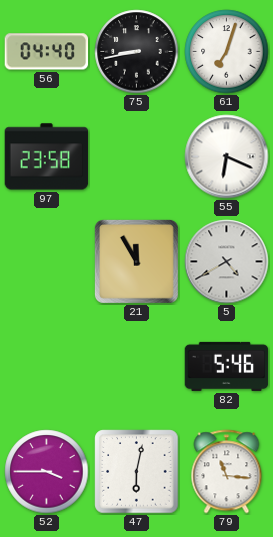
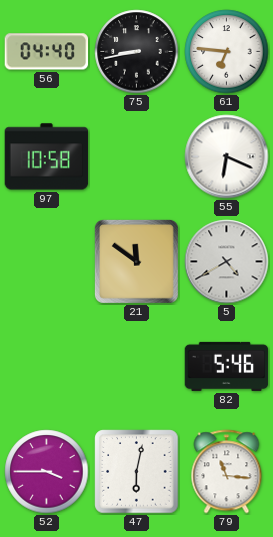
61: 7:03 -> 6:46
97: 23:58 -> 10:58
21: 11:55 -> 11:51
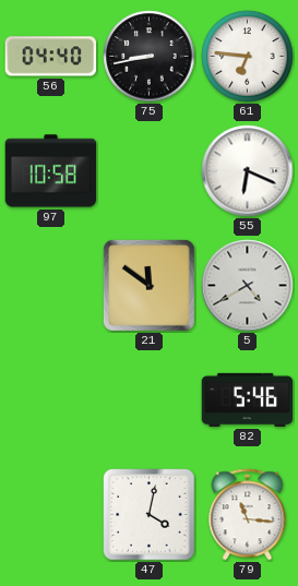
52: 3:45 -> none
47: 6:02 -> 4:02
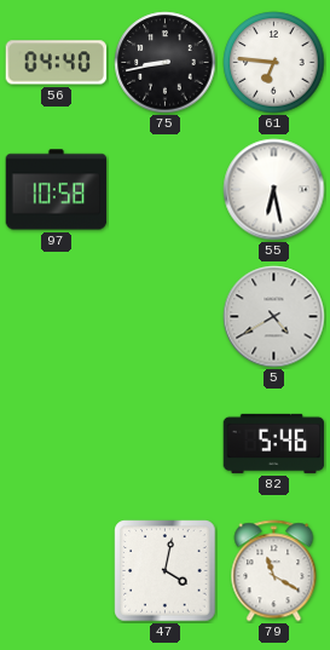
55: 6:19 -> 6:28
21: 11:51 -> none
79: 11:16 -> 11:20
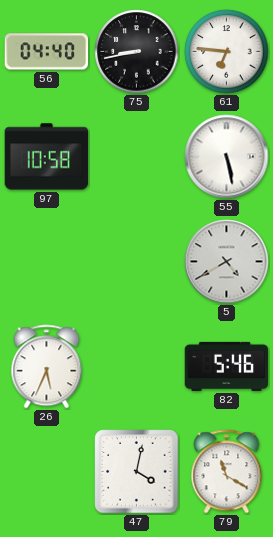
55: 6:28 -> 5:28
26: none -> 5:34
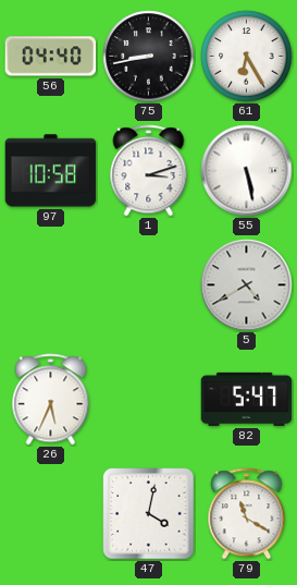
61: 6:46 -> 6:25
1: none -> 3:12
82: 5:46 -> 5:47
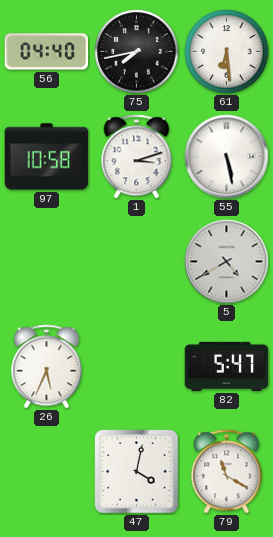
75: 8:43 -> 7:43
61: 6:25 -> 6:29
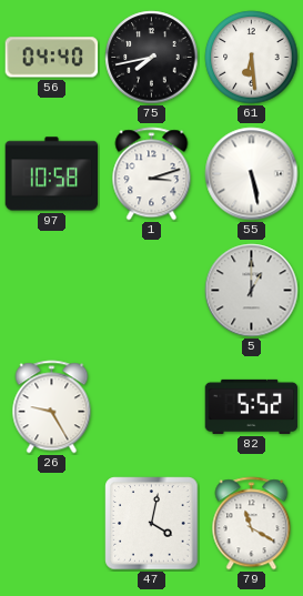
5: 4:40 -> 1:00
26: 5:34 -> 9:25
82: 5:47 -> 5:52
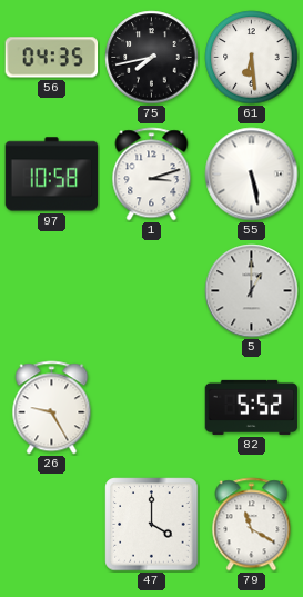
56: 04:40 -> 04:35
47: 4:02 -> 4:00
